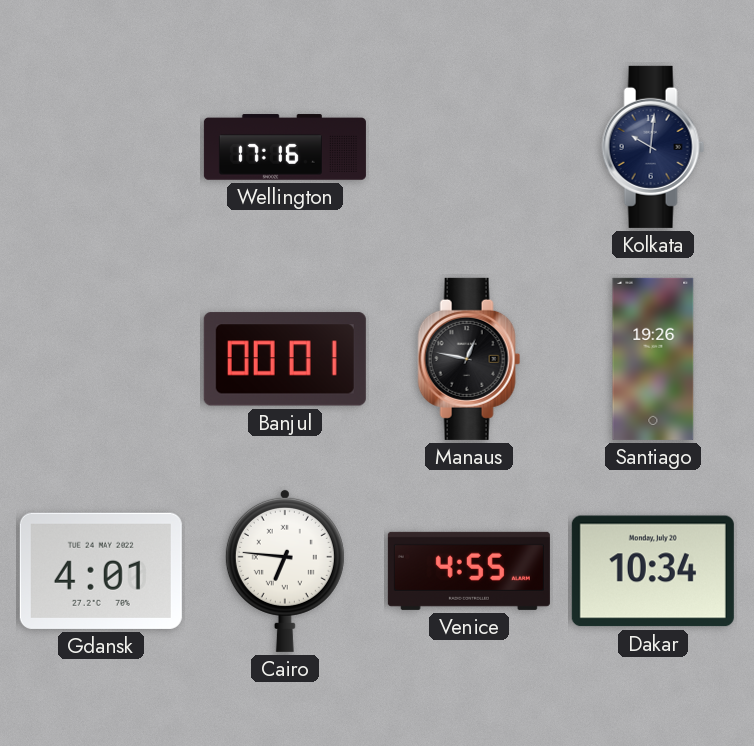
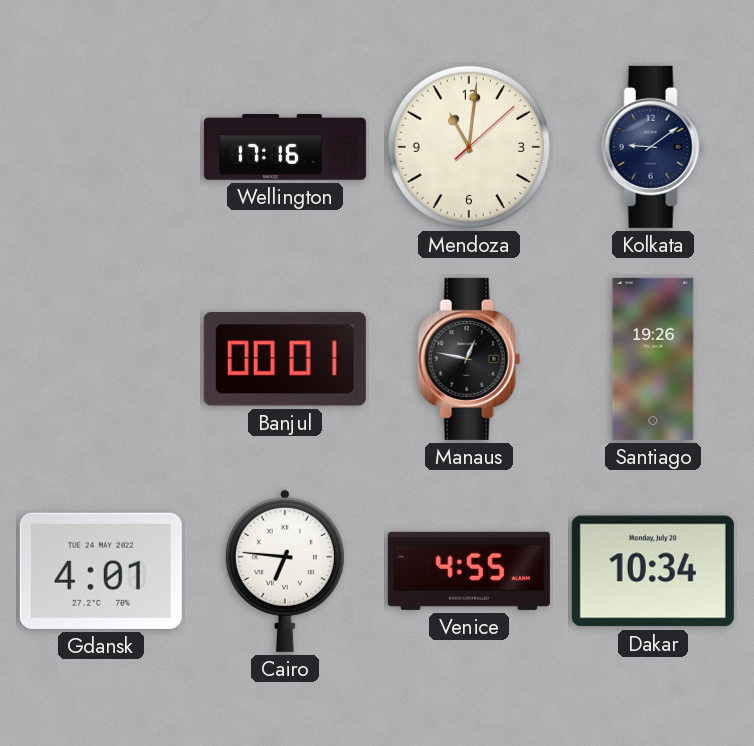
Mendoza: none -> 11:01
Kolkata: 10:01 -> 9:09
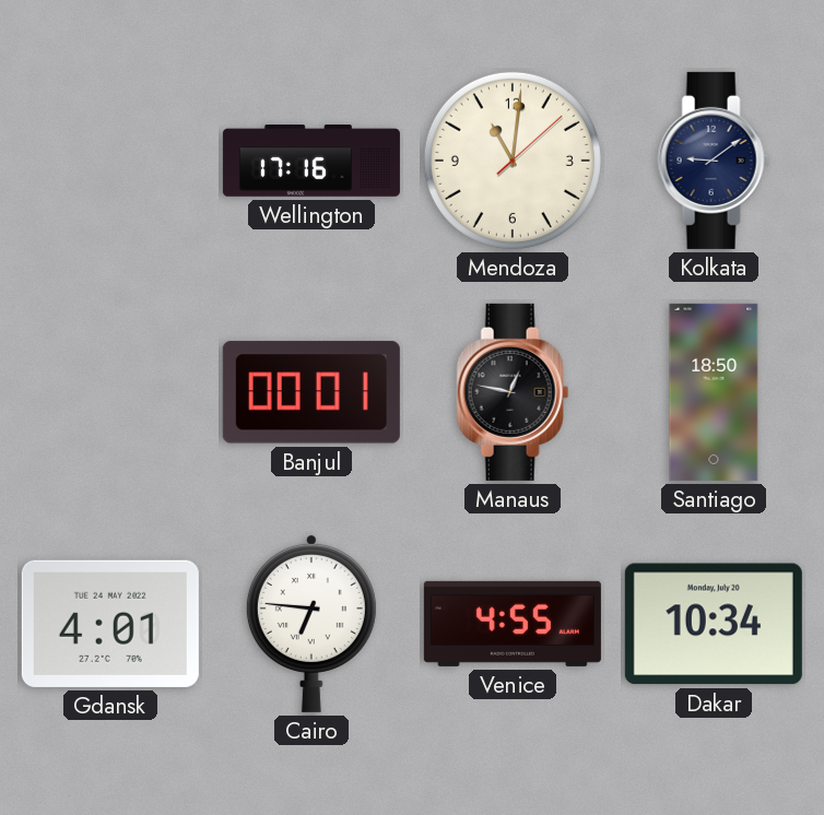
Santiago: 19:26 -> 18:50
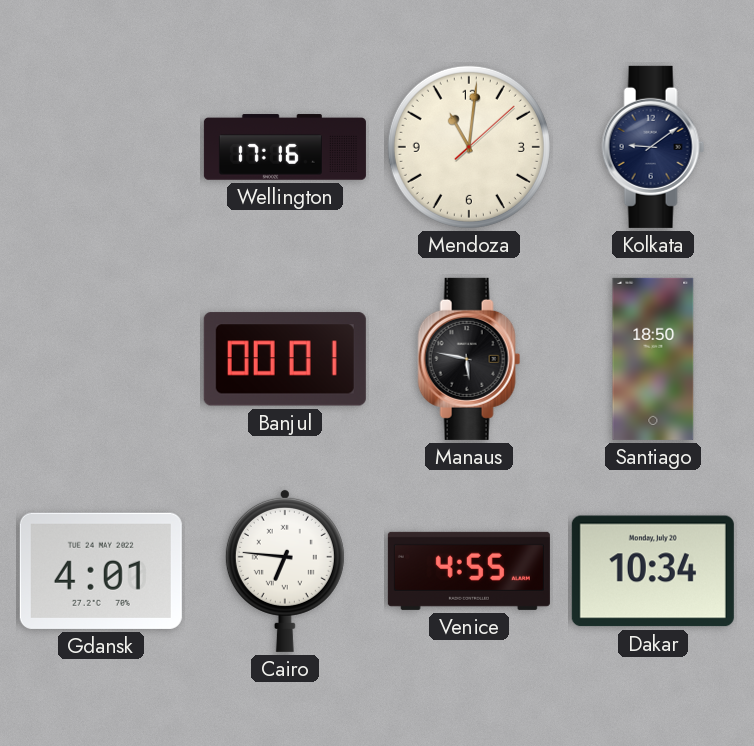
Manaus: 12:47 -> 5:47
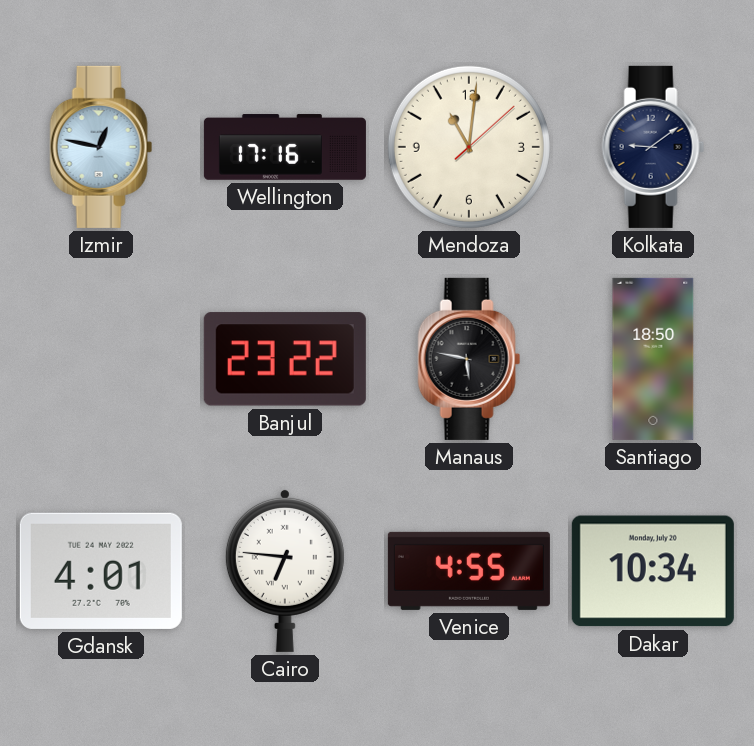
Izmir: none -> 12:47
Banjul: 00:01 -> 23:22
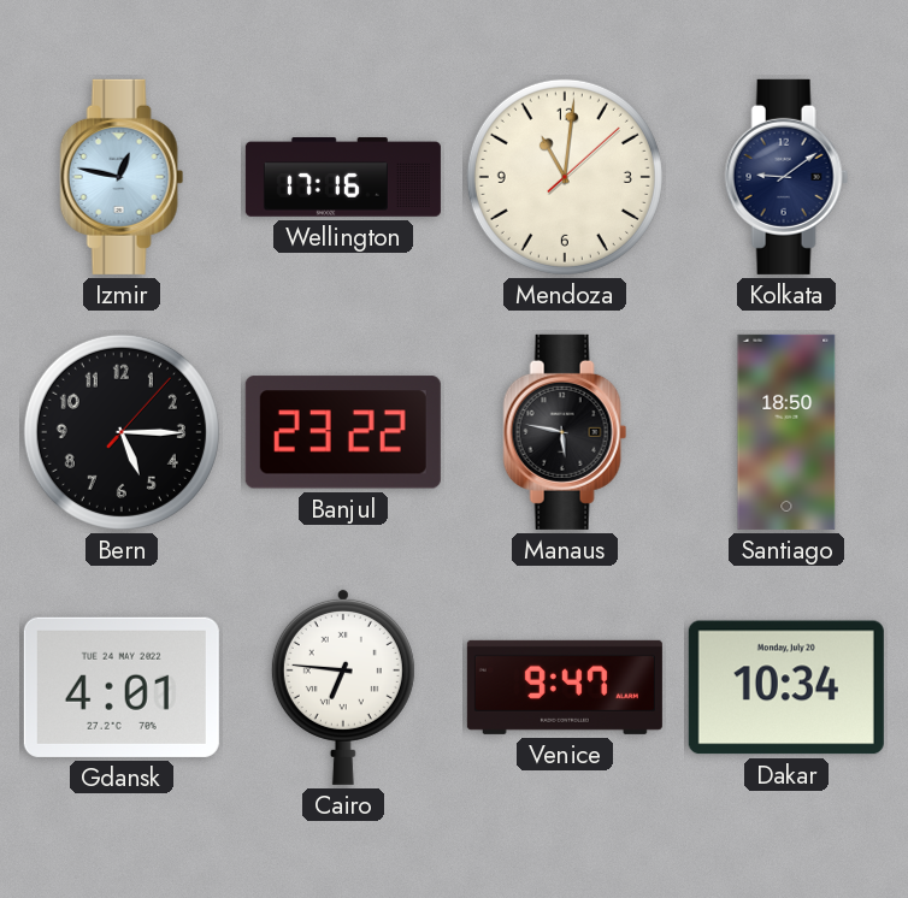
Bern: none -> 5:15
Venice: 4:55 -> 9:47
